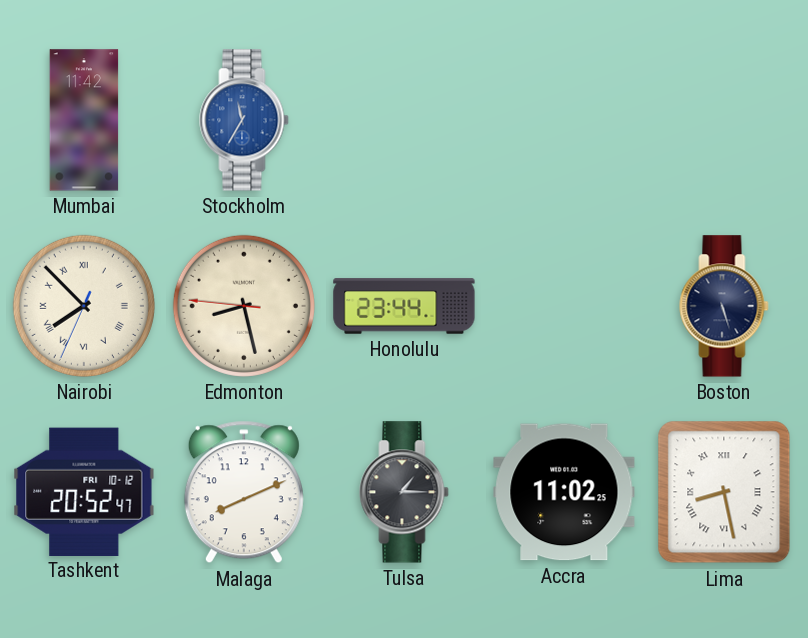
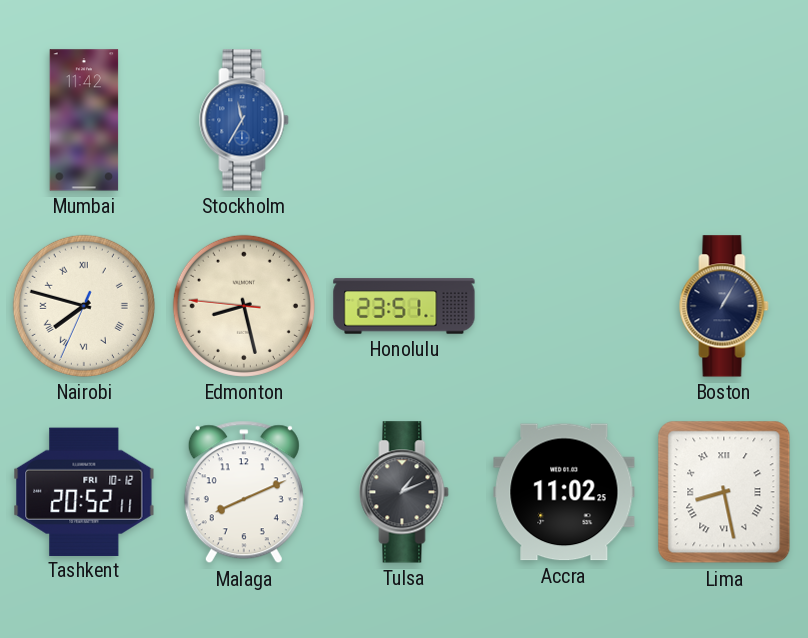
Nairobi: 7:52 -> 7:47
Honolulu: 23:44 -> 23:51
Boston: 5:27 -> 1:05
Tashkent: 20:52:47 -> 20:52:11
Tulsa: 1:15 -> 1:11
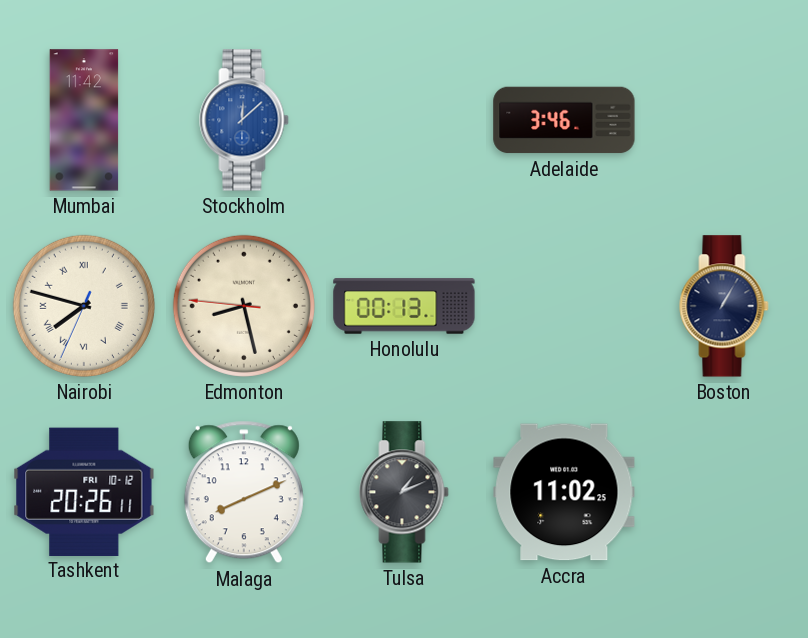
Stockholm: 11:35 -> 12:08
Adelaide: none -> 3:46
Honolulu: 23:51 -> 00:13
Tashkent: 20:52 -> 20:26
Lima: 8:28 -> none
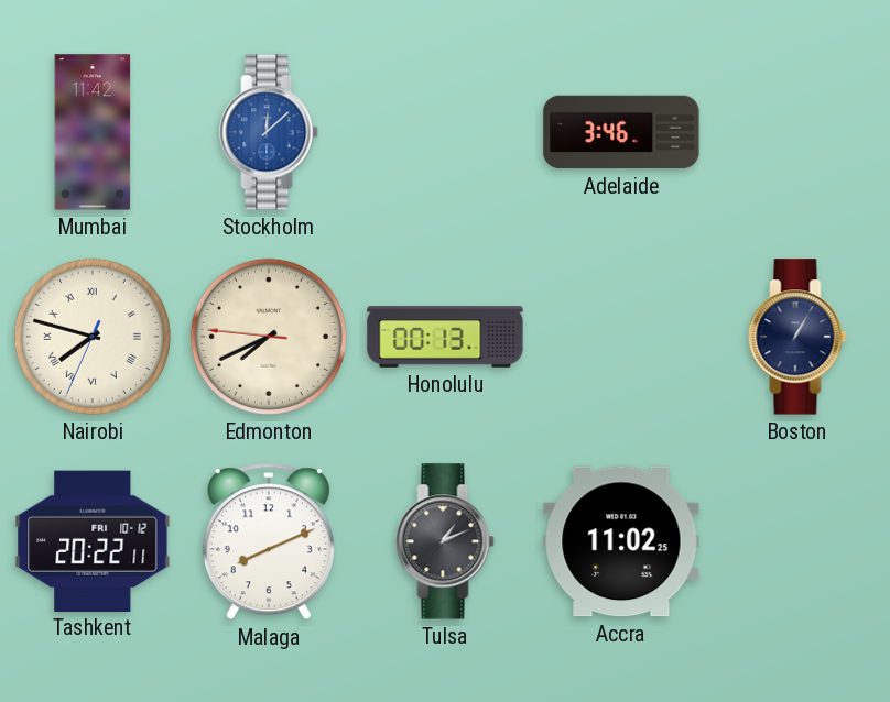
Edmonton: 8:27 -> 7:40
Tashkent: 20:26 -> 20:22
